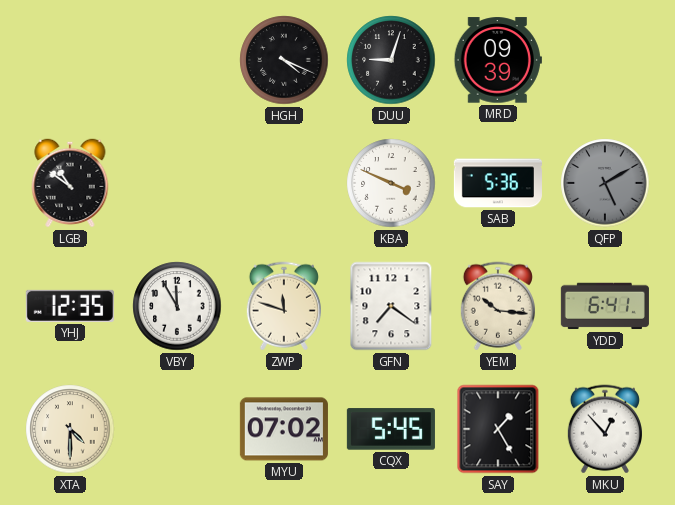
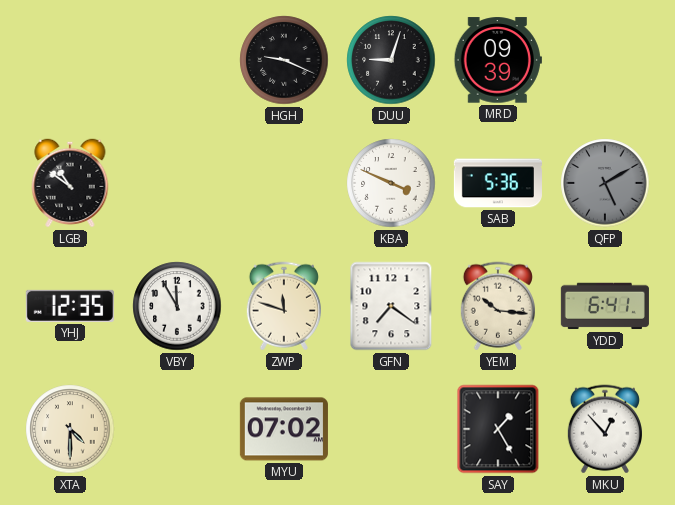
HGH: 4:19 -> 9:19
CQX: 5:45 -> none
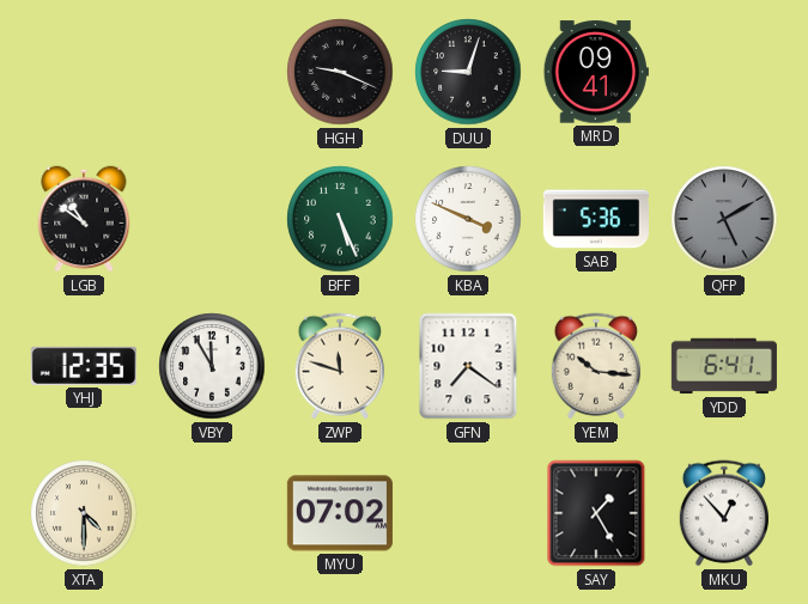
MRD: 09:39 -> 09:41
BFF: none -> 5:26
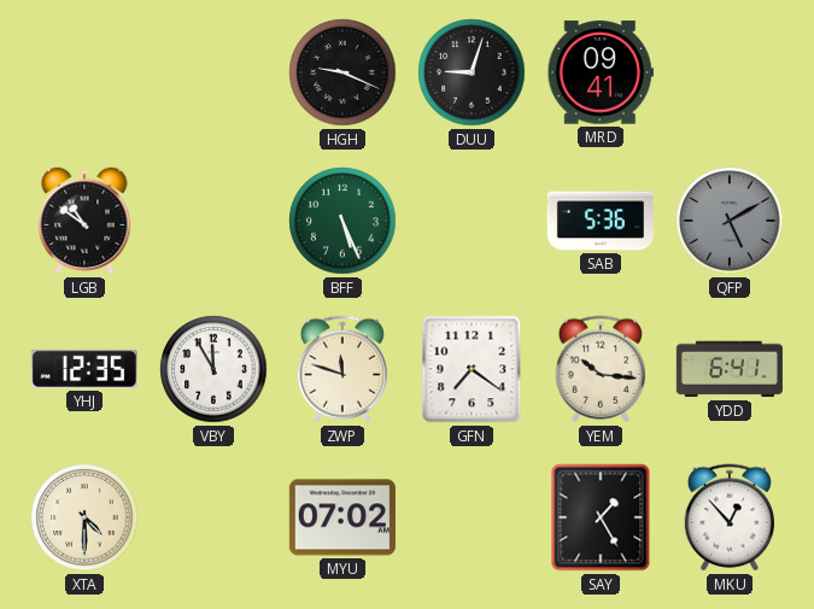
KBA: 3:49 -> none
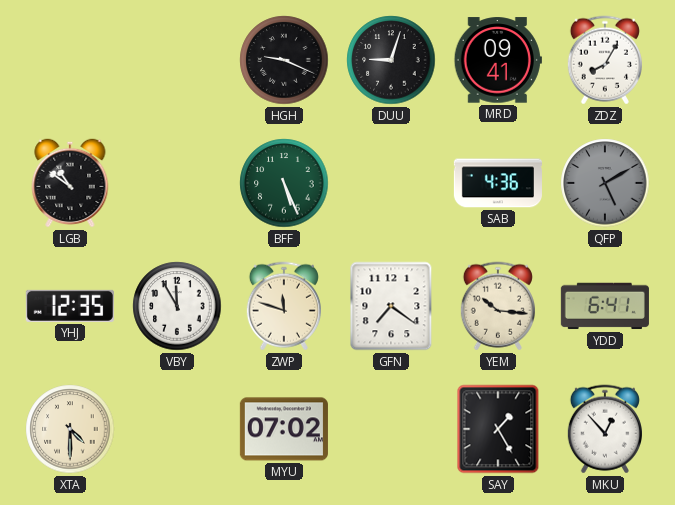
ZDZ: none -> 8:05
SAB: 5:36 -> 4:36
